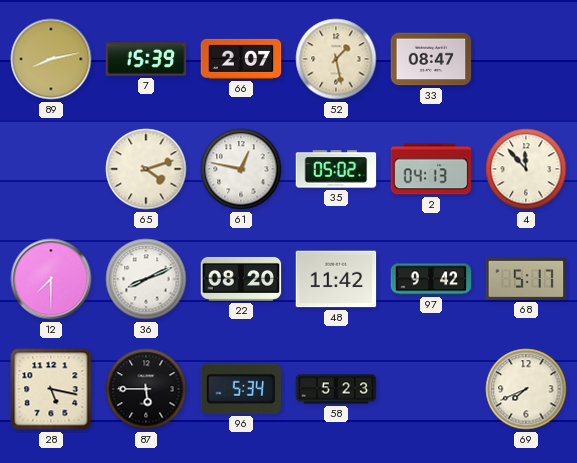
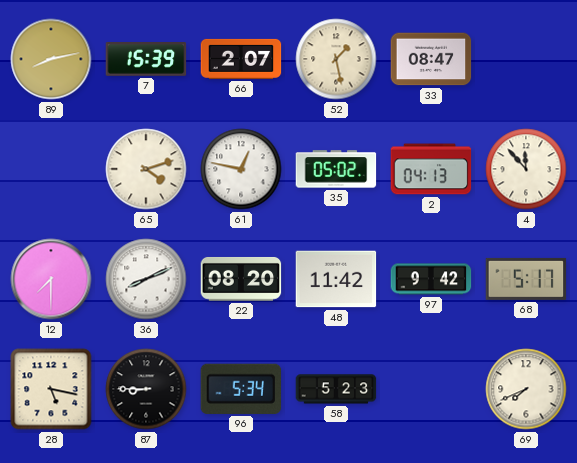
87: 5:45 -> 8:45
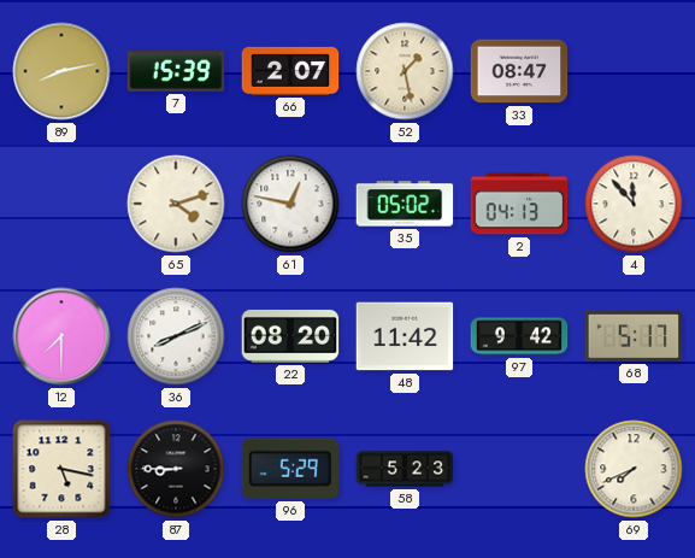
96: 5:34 -> 5:29
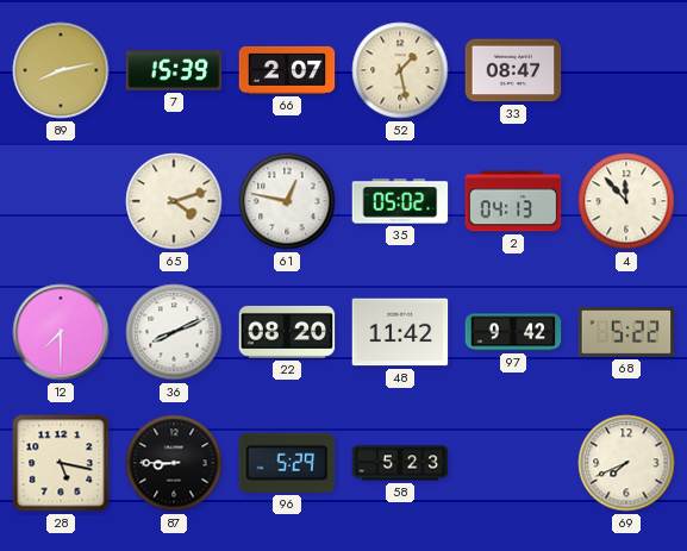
68: 5:17 -> 5:22
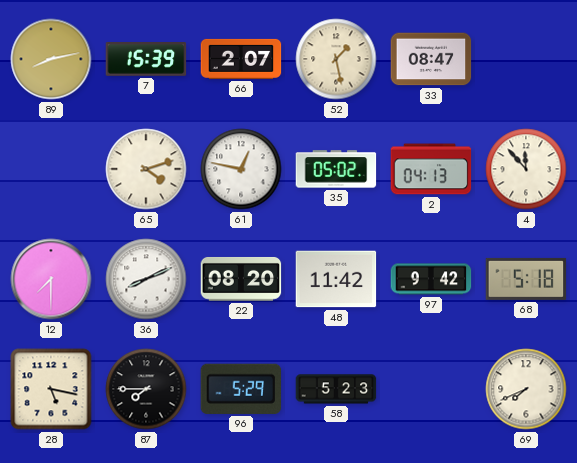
68: 5:22 -> 5:18
87: 8:45 -> 7:45
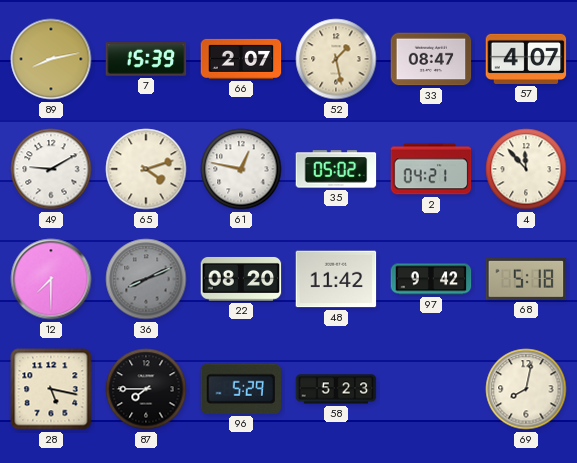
57: none -> 4:07
49: none -> 9:10
2: 04:13 -> 04:21
36 dial: white -> grey
69: 7:41 -> 8:02
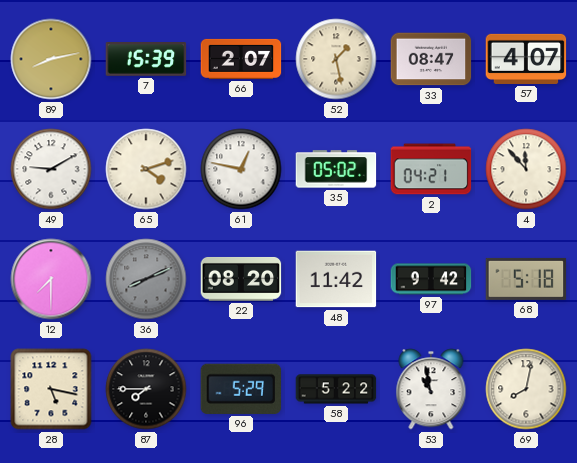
58: 5:23 -> 5:22
53: none -> 10:58
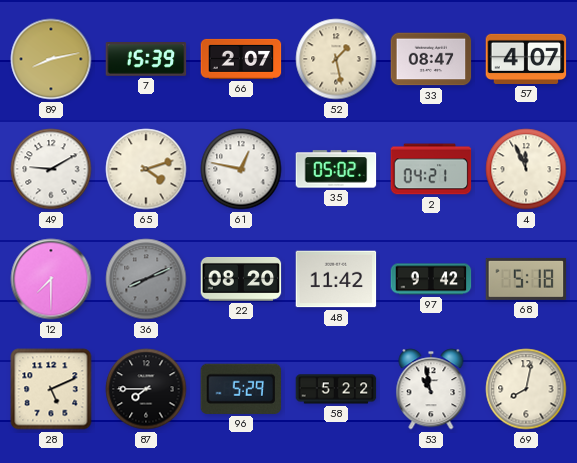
4: 11:53 -> 11:56
28: 5:17 -> 5:11
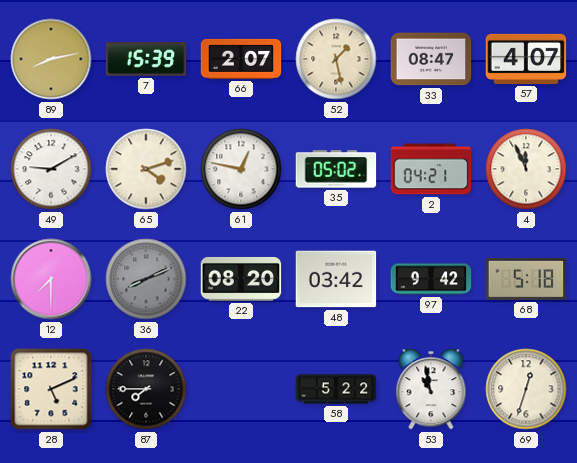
48: 11:42 -> 03:42
96: 5:29 -> none
69: 8:02 -> 12:33
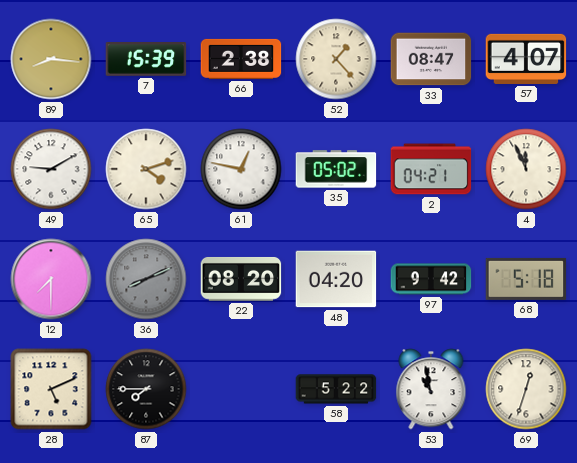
89: 8:13 -> 8:16
66: 2:07 -> 2:38
52: 1:28 -> 1:23
48: 03:42 -> 04:20
